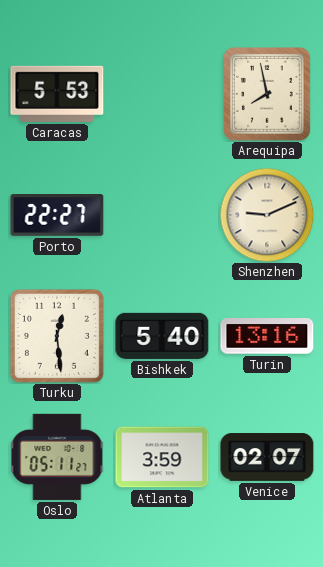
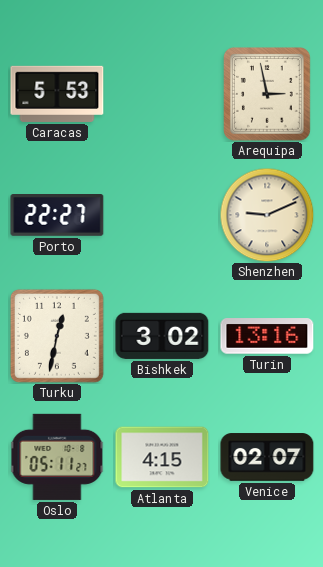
Arequipa: 7:58 -> 2:58
Turku: 12:29 -> 12:32
Bishkek: 5:40 -> 3:02
Atlanta: 3:59 -> 4:15
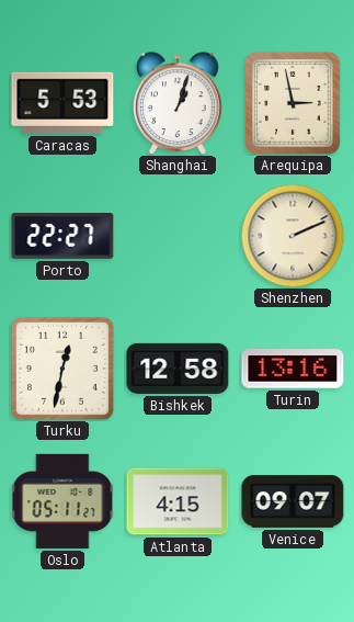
Shanghai: none -> 1:03
Shenzhen: 9:11 -> 2:11
Bishkek: 3:02 -> 12:58
Venice: 02:07 -> 09:07
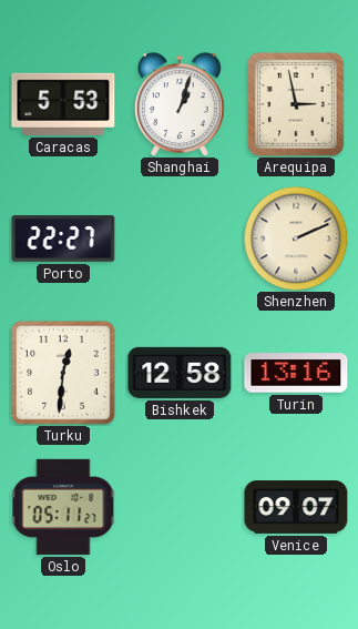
Turku: 12:32 -> 12:31
Atlanta: 4:15 -> none
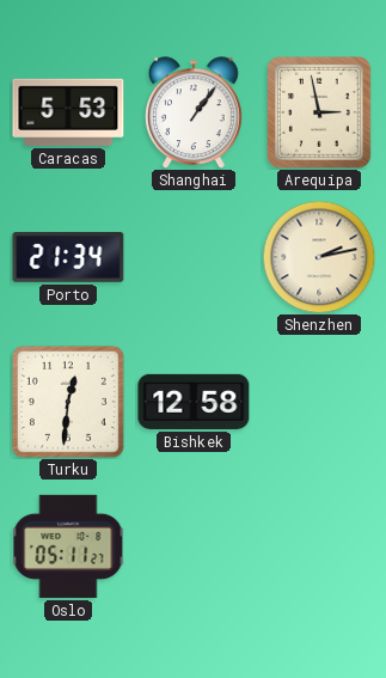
Shanghai: 1:03 -> 1:06
Porto: 22:27 -> 21:34
Shenzhen: 2:11 -> 2:13
Turin: 13:16 -> none
Venice: 09:07 -> none
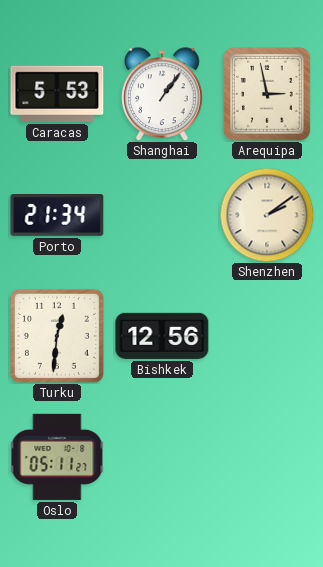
Shenzhen: 2:13 -> 2:09
Bishkek: 12:58 -> 12:56
